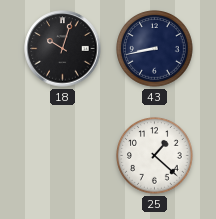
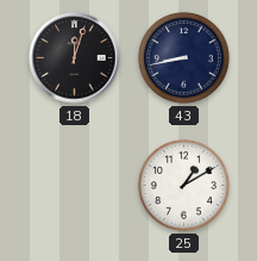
18: 10:03 -> 12:03
25: 1:22 -> 1:10
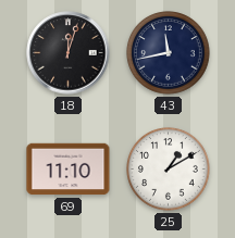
43: 8:43 -> 11:43
69: none -> 11:10
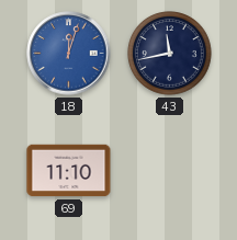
18 dial: black -> blue
25: 1:10 -> none
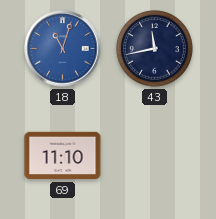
18: 12:03 -> 11:03
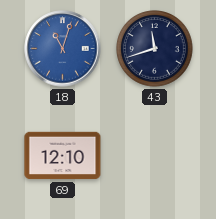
43: 11:43 -> 11:42
69: 11:10 -> 12:10
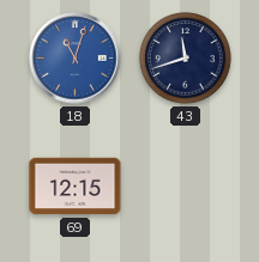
69: 12:10 -> 12:15
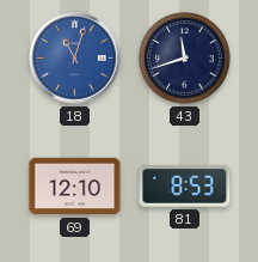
69: 12:15 -> 12:10
81: none -> 8:53
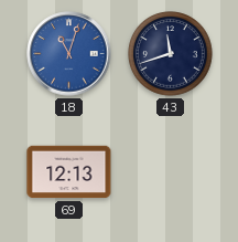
69: 12:10 -> 12:13
81: 8:53 -> none
